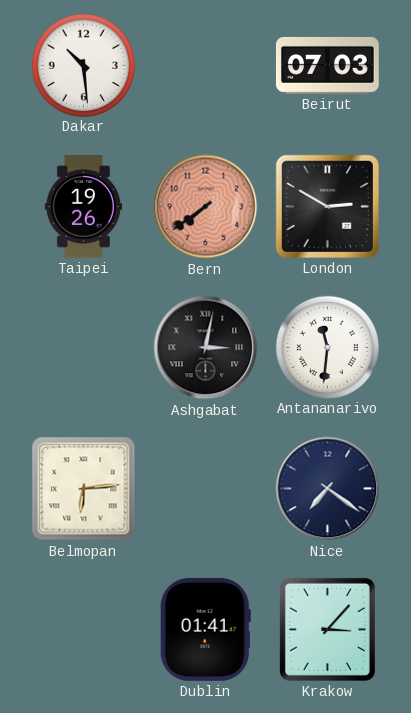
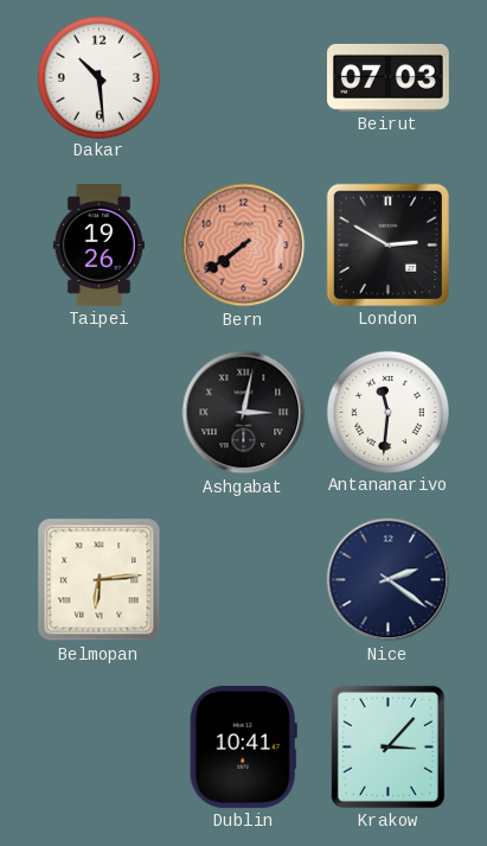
Nice: 7:21 -> 2:21
Dublin: 01:41 -> 10:41
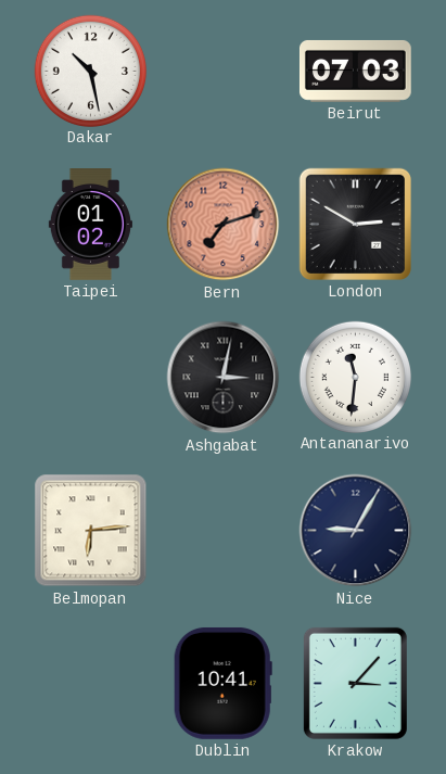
Dakar: 10:29 -> 10:28
Taipei: 19:26 -> 01:02
Bern: 7:39 -> 7:12
Nice: 2:21 -> 9:05
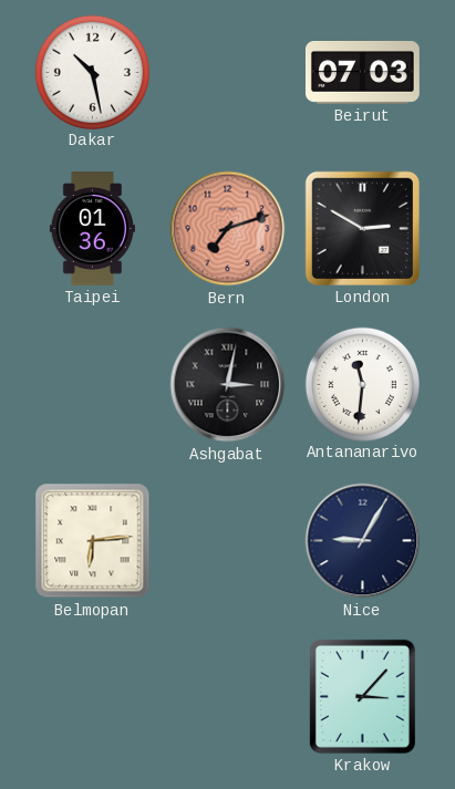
Taipei: 01:02 -> 01:36
Dublin: 10:41 -> none
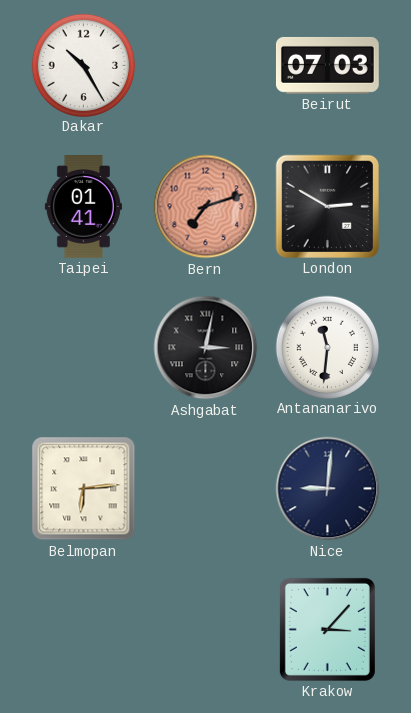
Dakar: 10:28 -> 10:25
Taipei: 01:36 -> 01:41
Nice: 9:05 -> 9:01
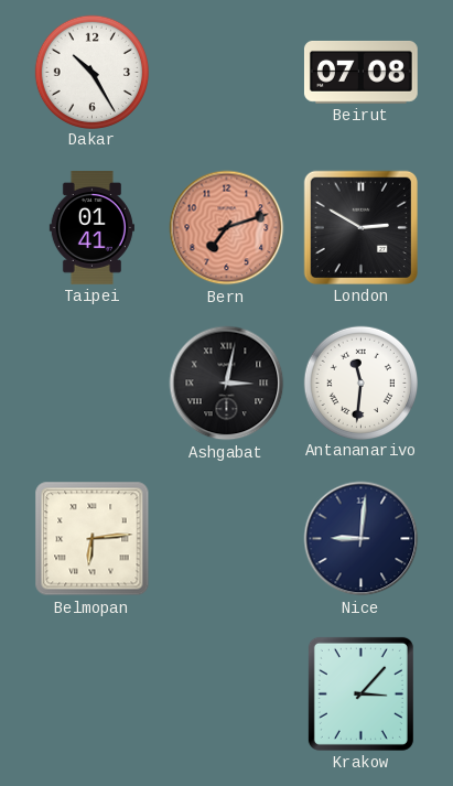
Beirut: 07:03 -> 07:08
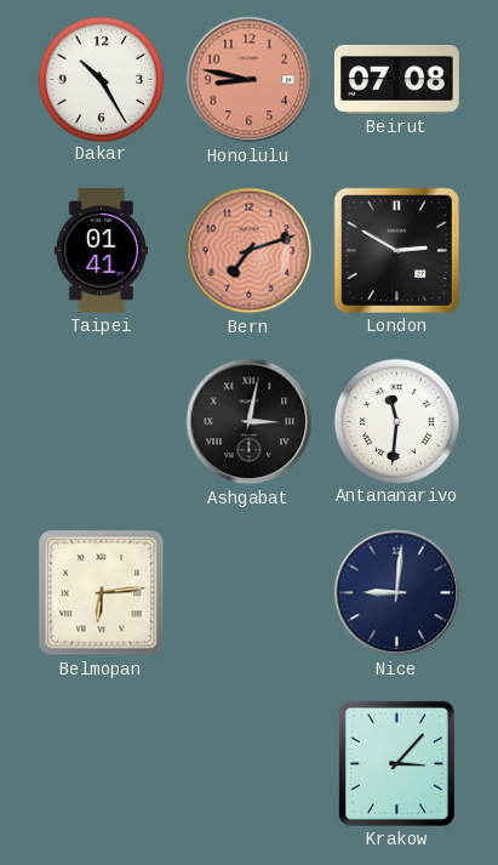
Honolulu: none -> 8:47
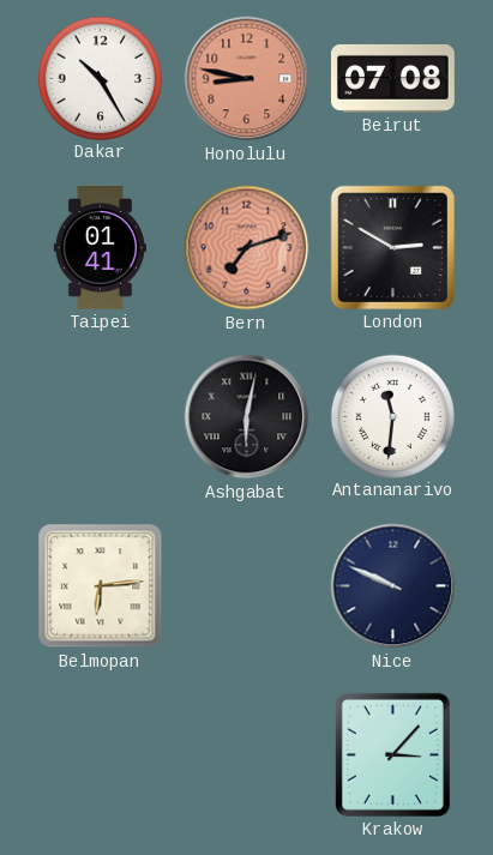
Ashgabat: 3:02 -> 6:02
Nice: 9:01 -> 9:49
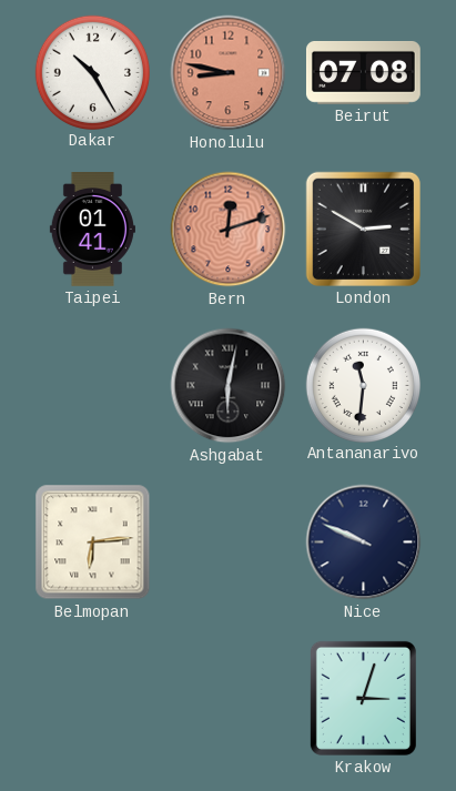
Bern: 7:12 -> 12:12
Krakow: 3:07 -> 3:03
